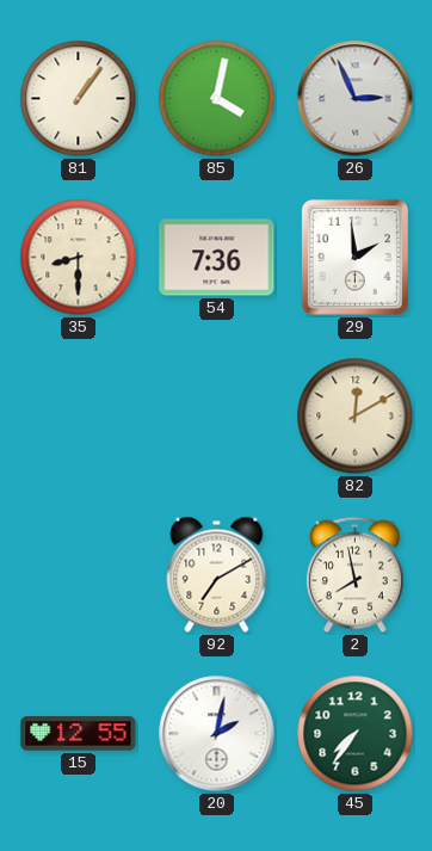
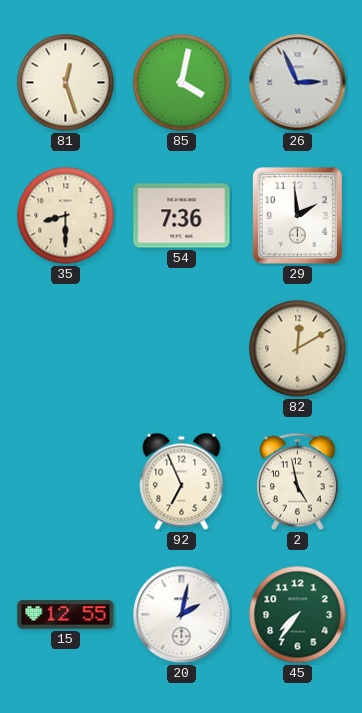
81: 1:06 -> 12:27
92: 7:10 -> 6:56
2: 7:58 -> 4:58
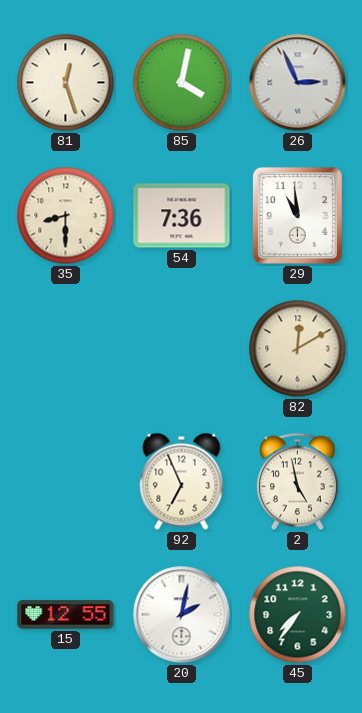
29: 1:59 -> 10:59
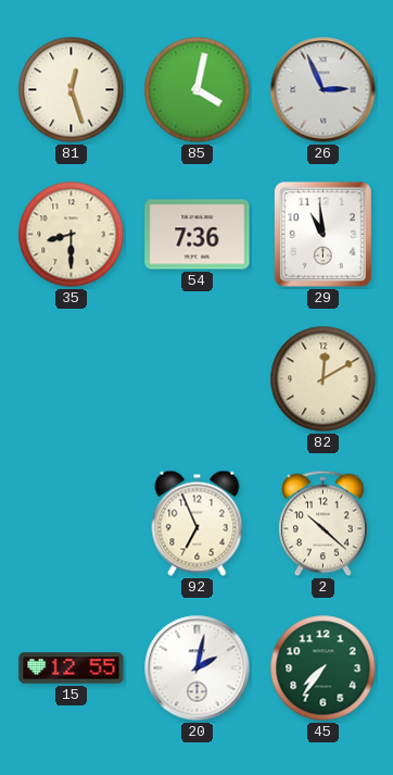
2: 4:58 -> 10:22
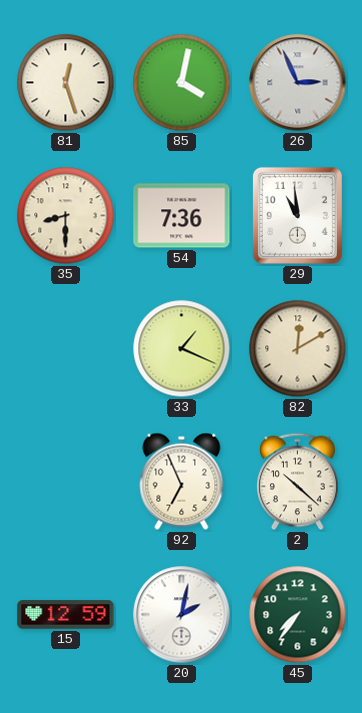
33: none -> 1:19
15: 12:55 -> 12:59
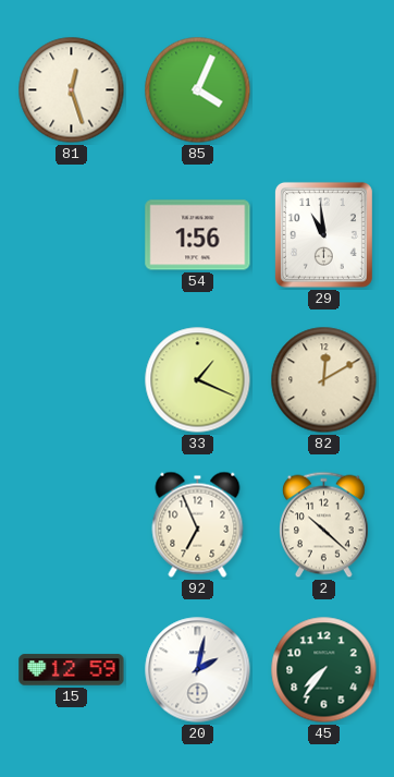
85: 4:02 -> 4:04
26: 2:56 -> none
35: 8:30 -> none
54: 7:36 -> 1:56
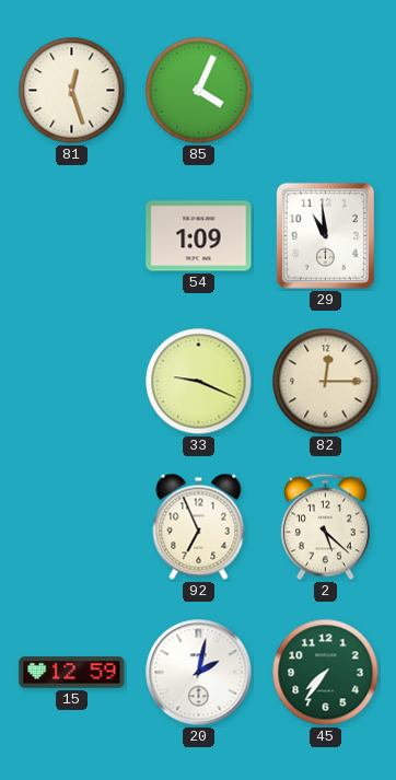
54: 1:56 -> 1:09
33: 1:19 -> 9:19
82: 12:10 -> 12:15
2: 10:22 -> 5:22
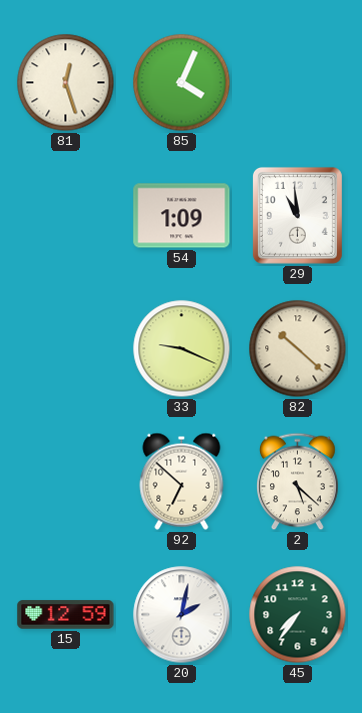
82: 12:15 -> 10:22
92: 6:56 -> 6:52
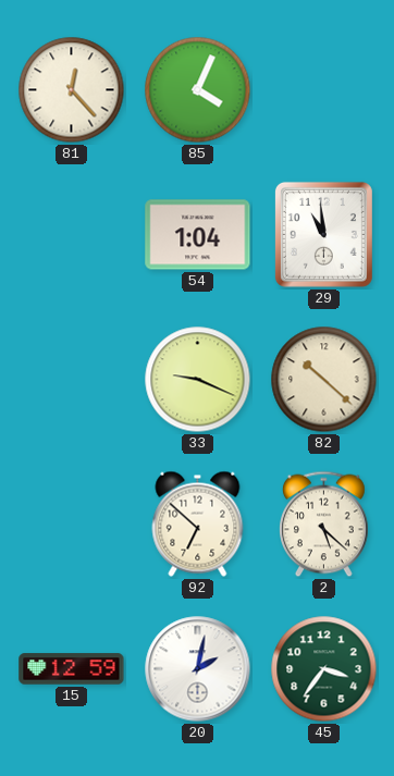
81: 12:27 -> 12:23
54: 1:09 -> 1:04
45: 7:36 -> 3:36
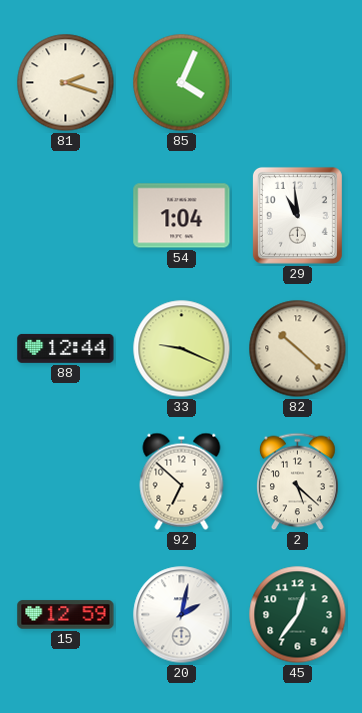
81: 12:23 -> 2:18
88: none -> 12:44
45: 3:36 -> 12:36
